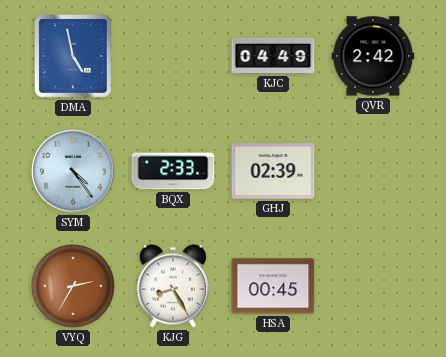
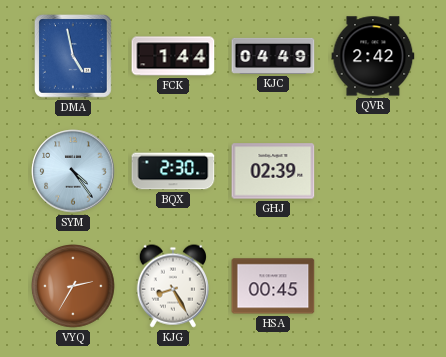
FCK: none -> 1:44
BQX: 2:33 -> 2:30
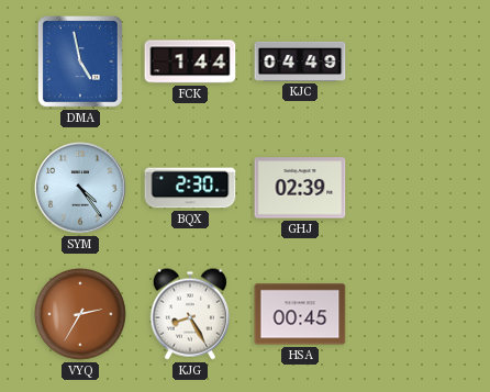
QVR: 2:42 -> none
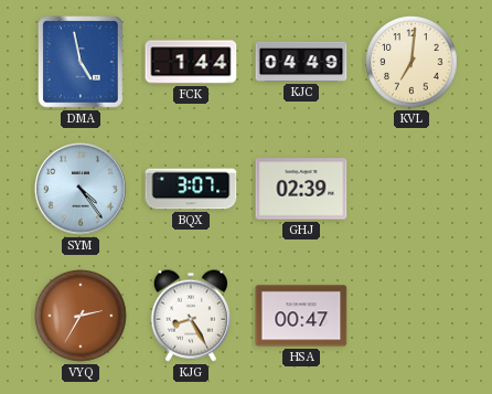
KVL: none -> 7:01
BQX: 2:30 -> 3:07
HSA: 00:45 -> 00:47
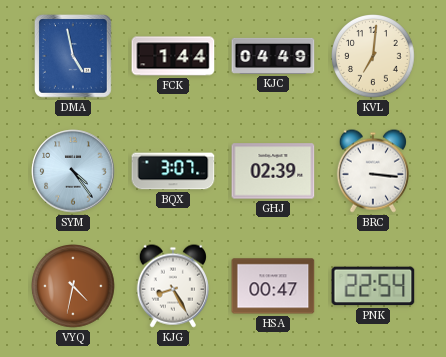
BRC: none -> 3:16
VYQ: 2:35 -> 4:32
PNK: none -> 22:54
